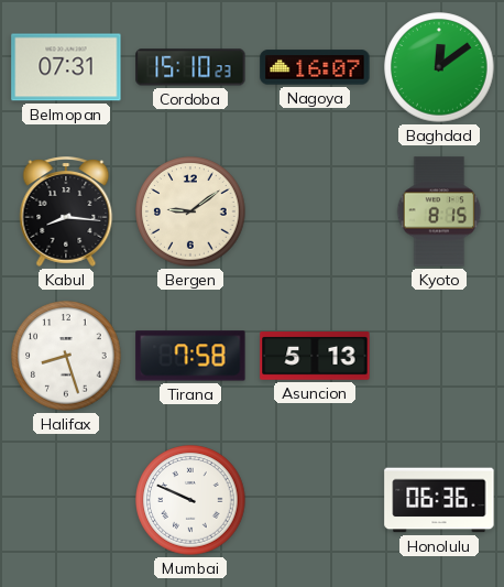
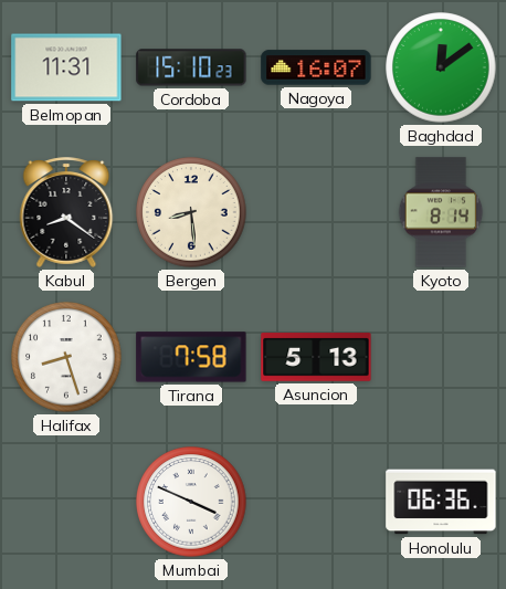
Belmopan: 07:31 -> 11:31
Kabul: 8:16 -> 8:21
Bergen: 9:09 -> 8:29
Kyoto: 8:15 -> 8:14
Mumbai: 9:49 -> 3:49
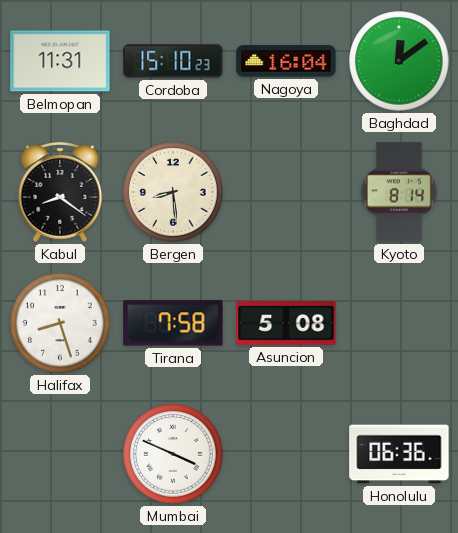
Nagoya: 16:07 -> 16:04
Asuncion: 5:13 -> 5:08
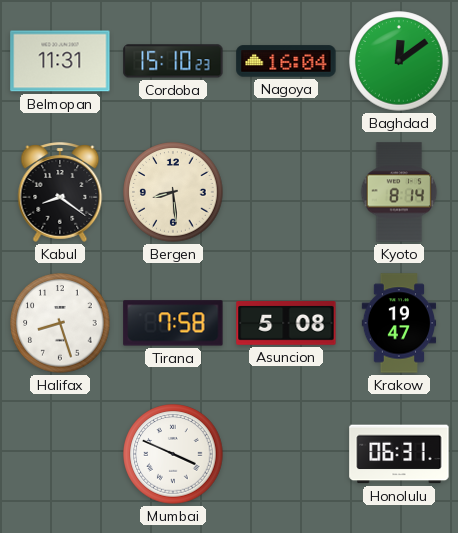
Krakow: none -> 19:47
Honolulu: 06:36 -> 06:31
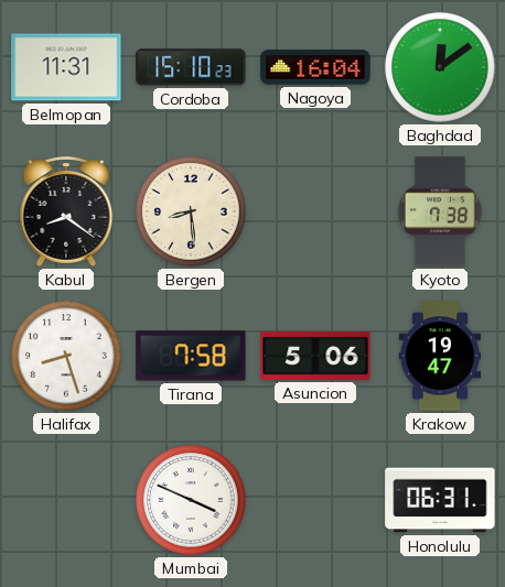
Kyoto: 8:14 -> 7:38
Asuncion: 5:08 -> 5:06
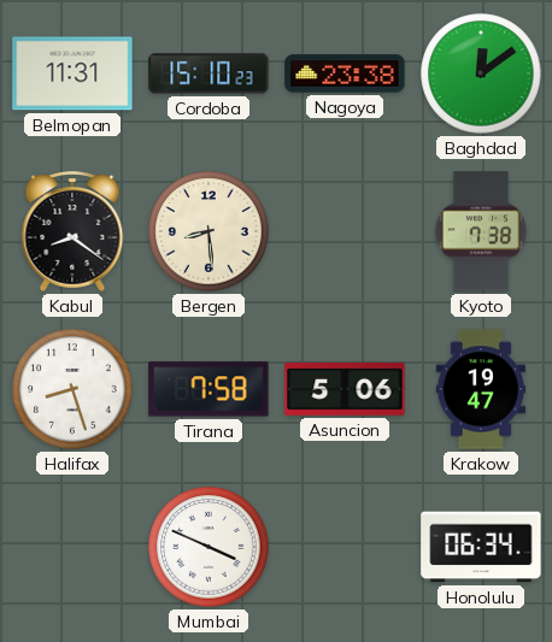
Nagoya: 16:04 -> 23:38
Honolulu: 06:31 -> 06:34
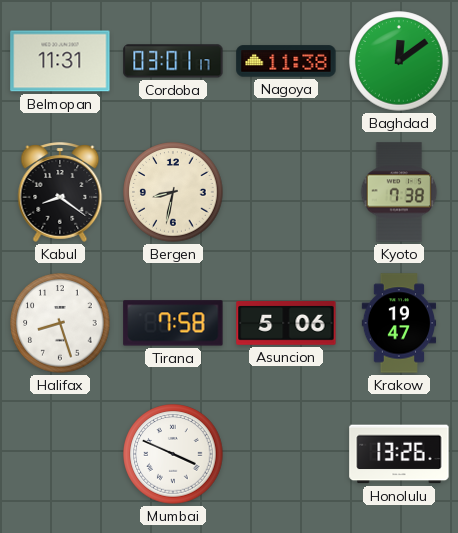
Cordoba: 15:10 -> 03:01
Nagoya: 23:38 -> 11:38
Bergen: 8:29 -> 8:32
Honolulu: 06:34 -> 13:26
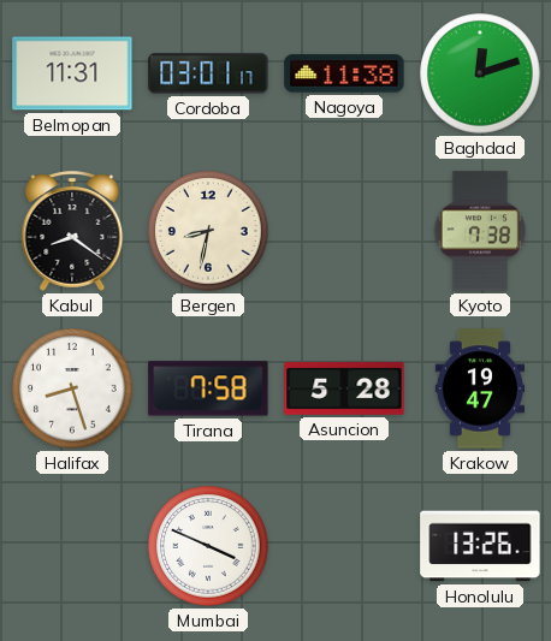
Baghdad: 12:09 -> 12:12
Asuncion: 5:06 -> 5:28
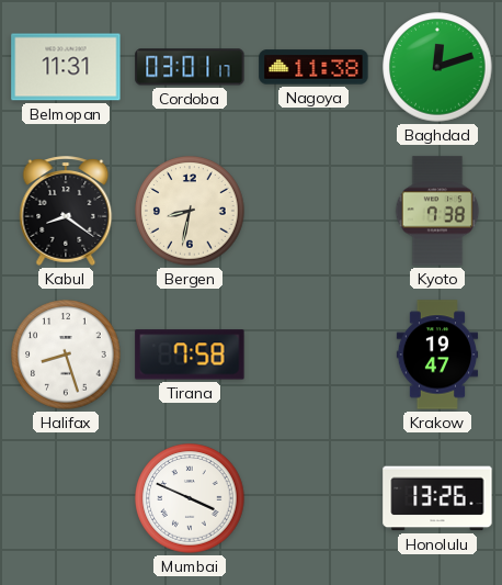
Asuncion: 5:28 -> none
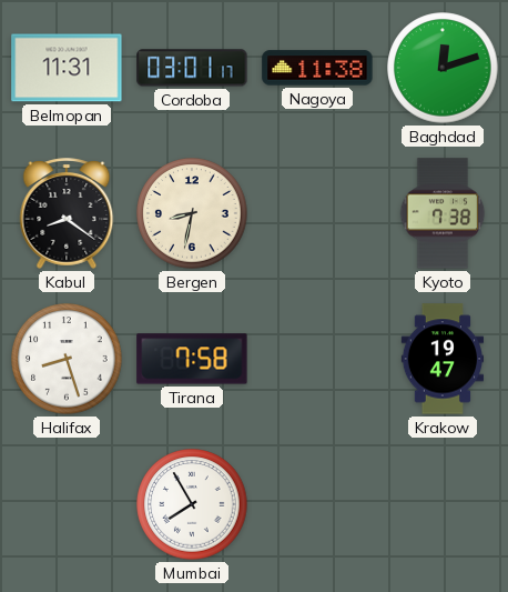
Mumbai: 3:49 -> 7:55
Honolulu: 13:26 -> none
